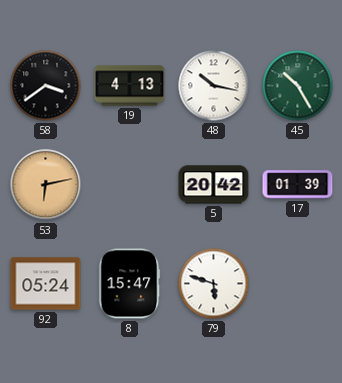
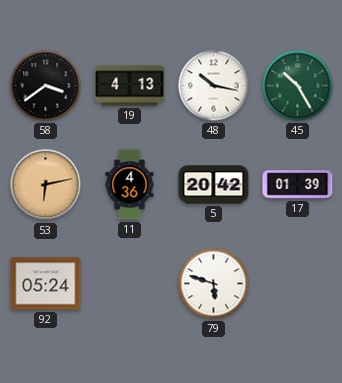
11: none -> 4:36
8: 15:47 -> none
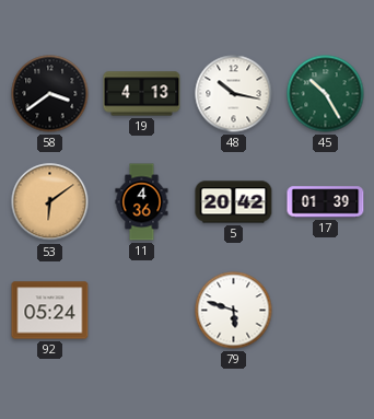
53: 6:13 -> 6:09
